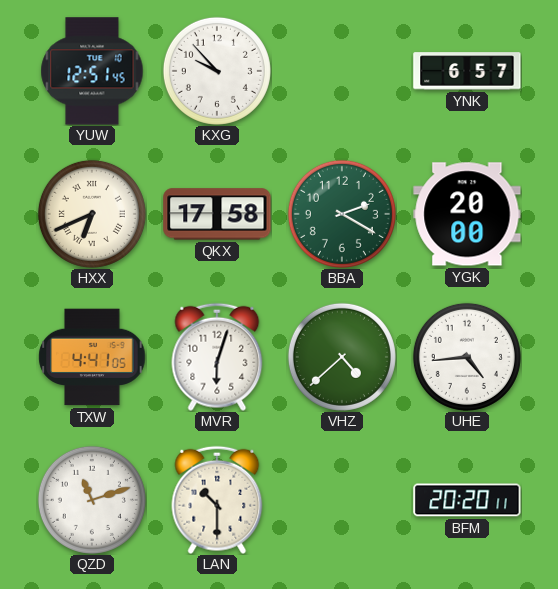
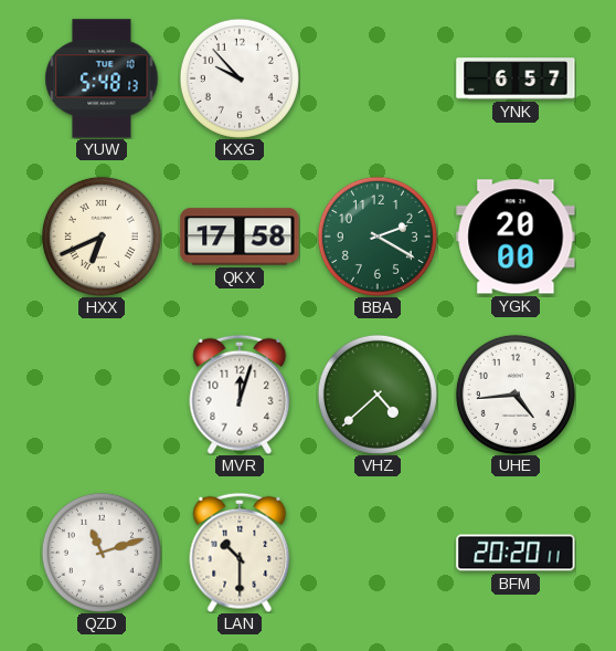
YUW: 12:51 -> 5:48
TXW: 4:41 -> none
MVR: 6:03 -> 12:03
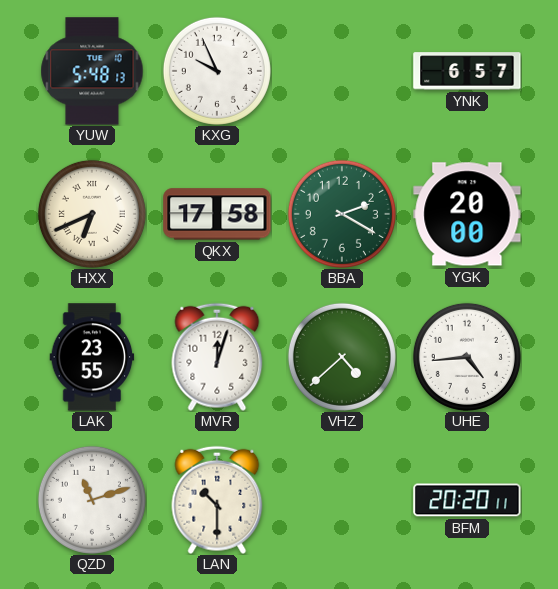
KXG: 9:53 -> 9:56
LAK: none -> 23:55
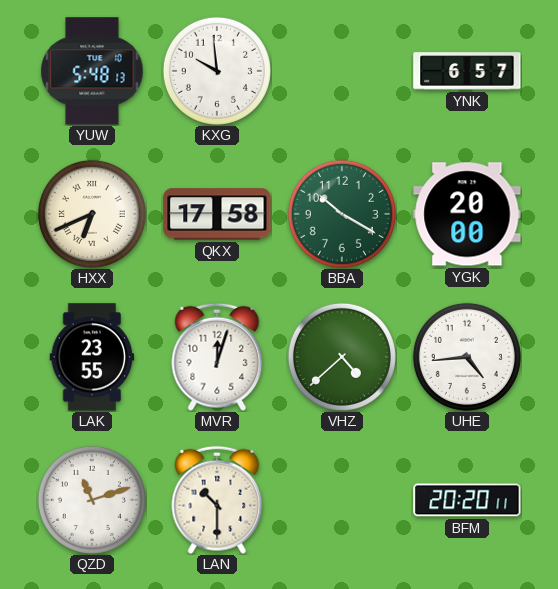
KXG: 9:56 -> 9:59
BBA: 2:20 -> 10:20
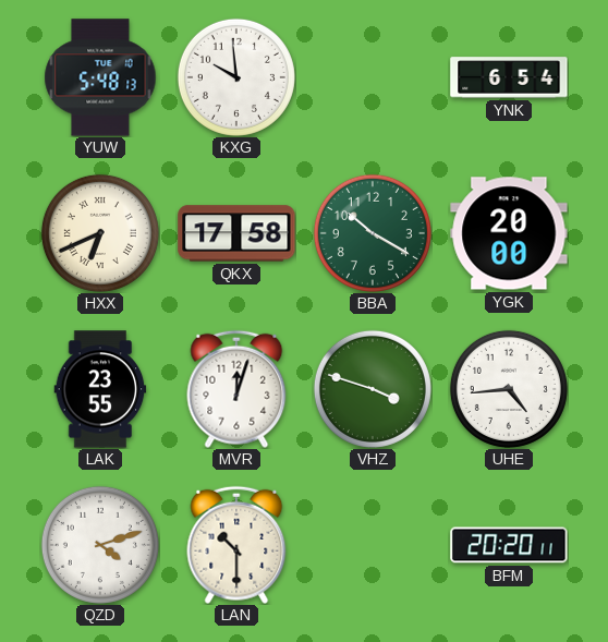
YNK: 6:57 -> 6:54
VHZ: 4:38 -> 3:48
QZD: 11:12 -> 4:12
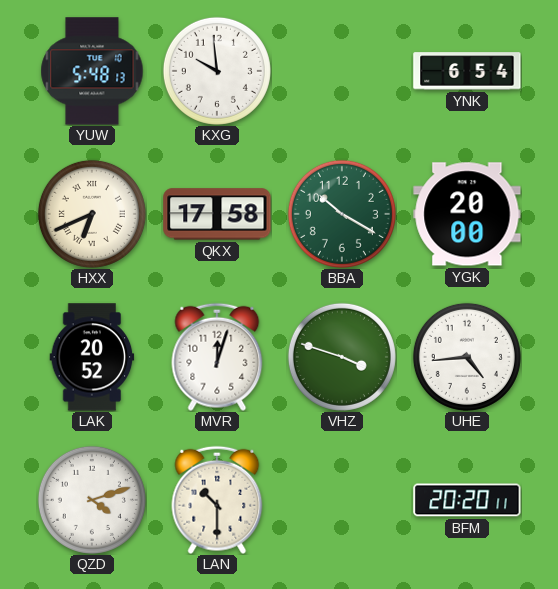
LAK: 23:55 -> 20:52
